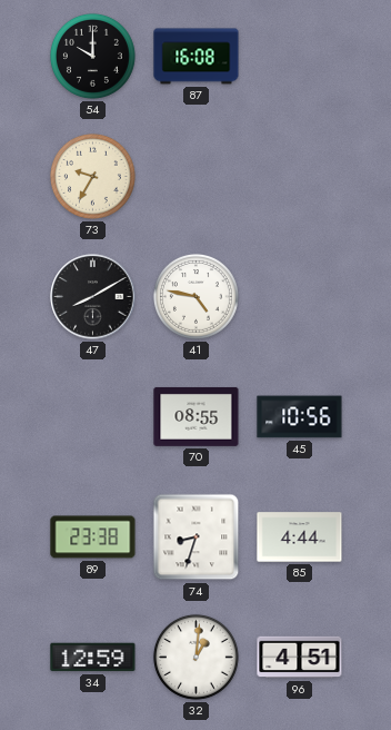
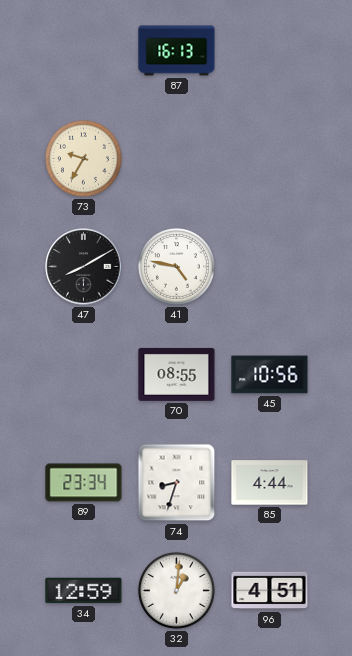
54: 10:00 -> none
87: 16:08 -> 16:13
89: 23:38 -> 23:34
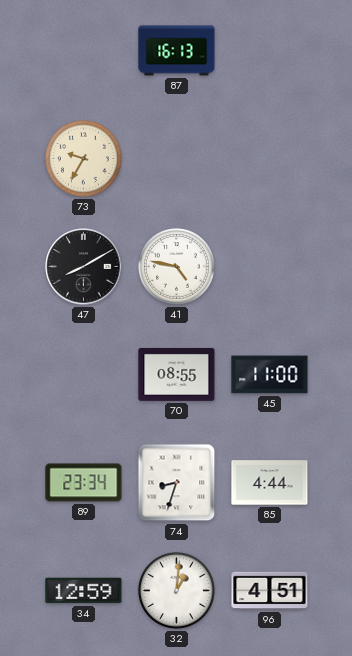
45: 10:56 -> 11:00
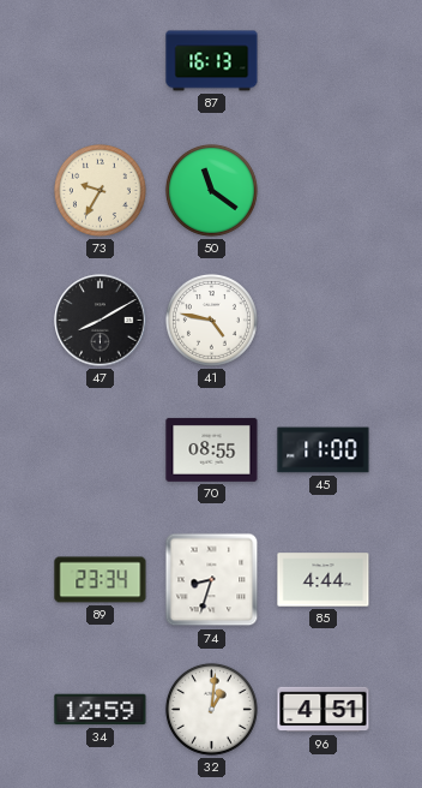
50: none -> 11:21
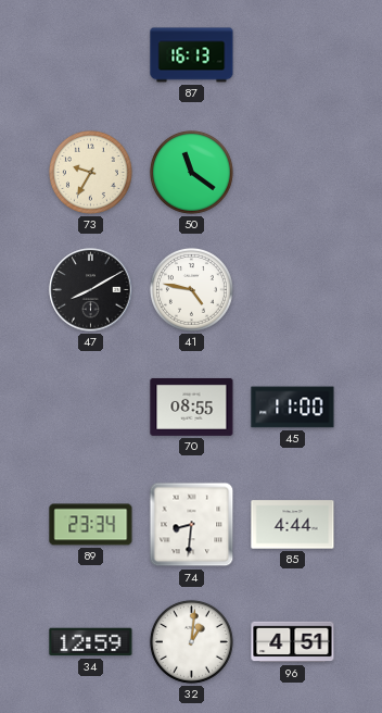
74: 8:33 -> 8:31
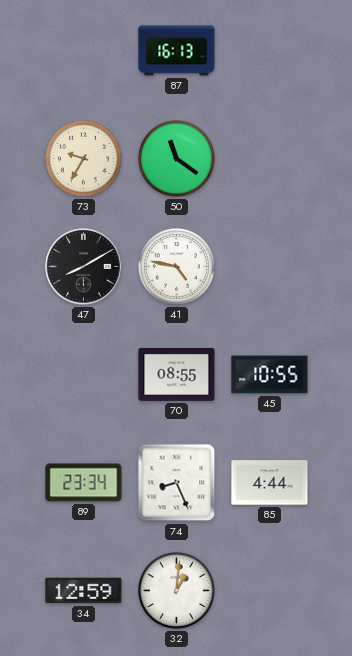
45: 11:00 -> 10:55
74: 8:31 -> 8:26
96: 4:51 -> none
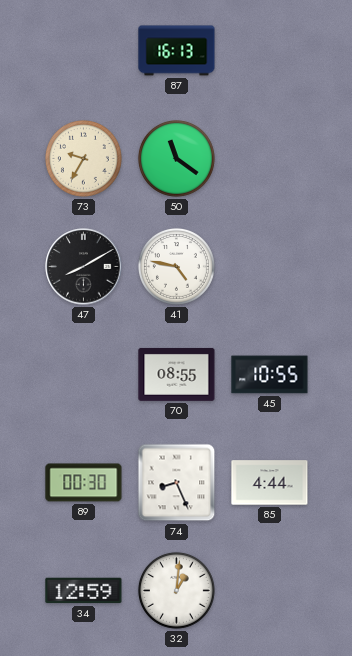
89: 23:34 -> 00:30
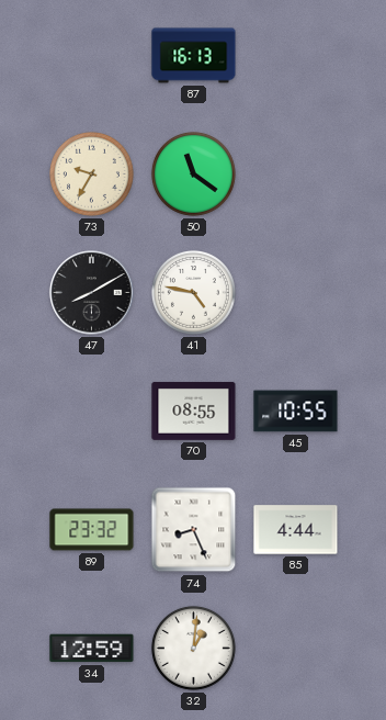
89: 00:30 -> 23:32
